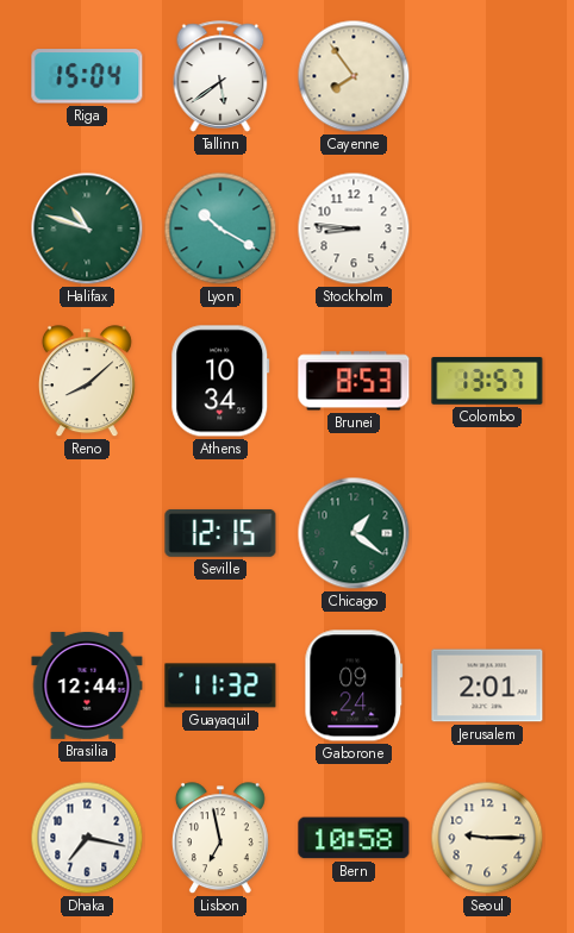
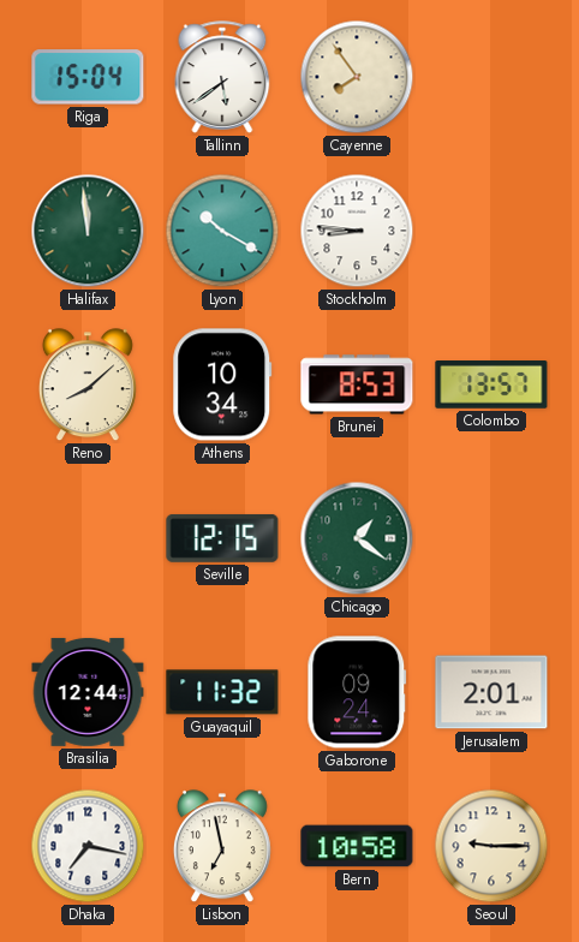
Halifax: 10:48 -> 11:59
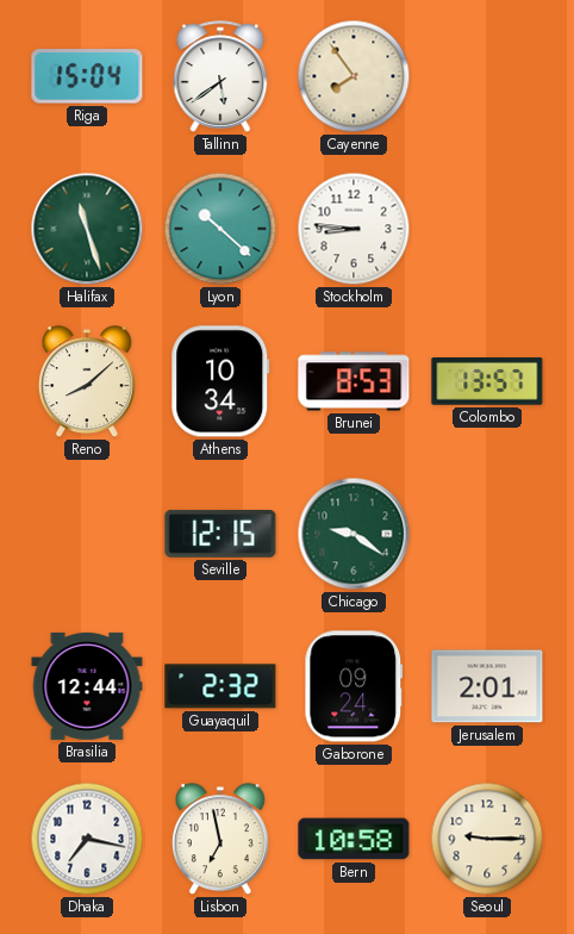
Halifax: 11:59 -> 11:27
Lyon: 10:20 -> 10:22
Chicago: 1:21 -> 9:21
Guayaquil: 11:32 -> 2:32
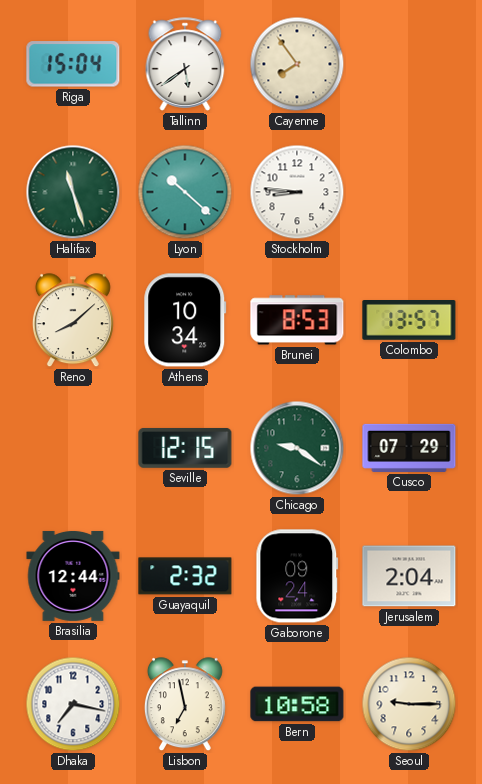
Cusco: none -> 07:29
Jerusalem: 2:01 -> 2:04
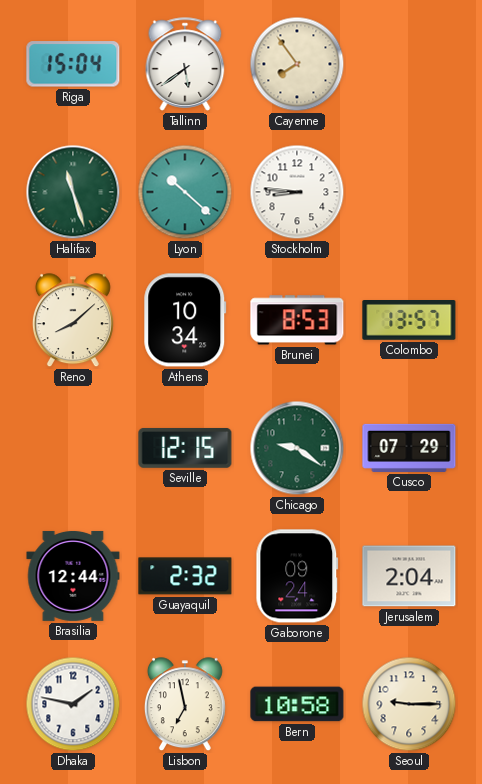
Dhaka: 7:17 -> 1:47
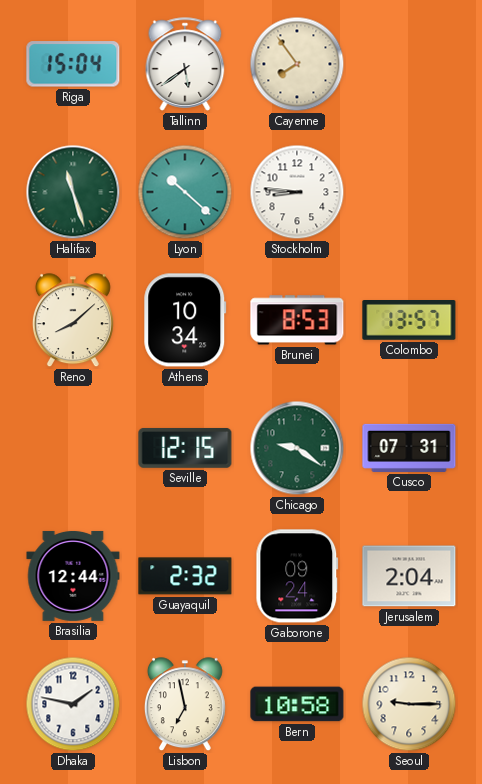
Cusco: 07:29 -> 07:31
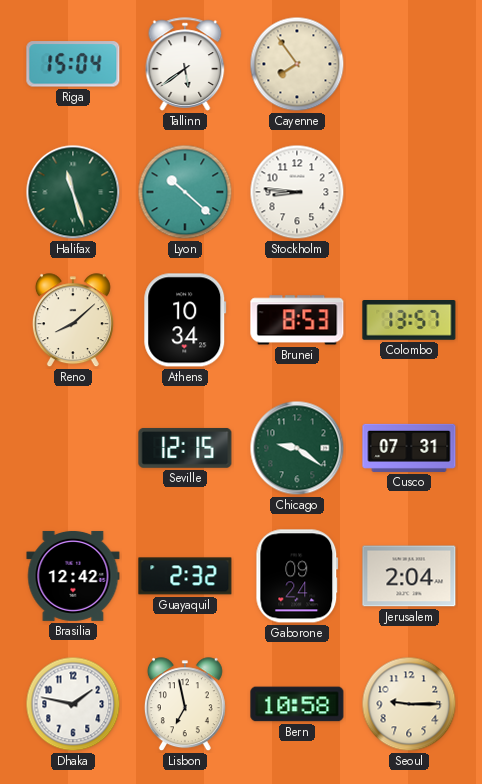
Brasilia: 12:44 -> 12:42
